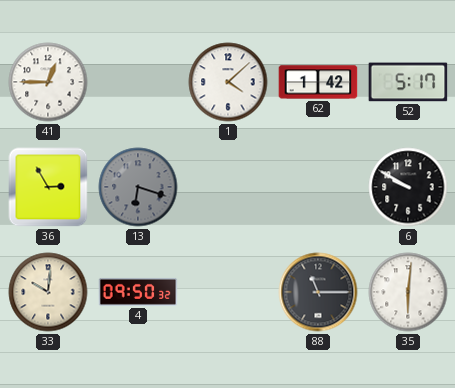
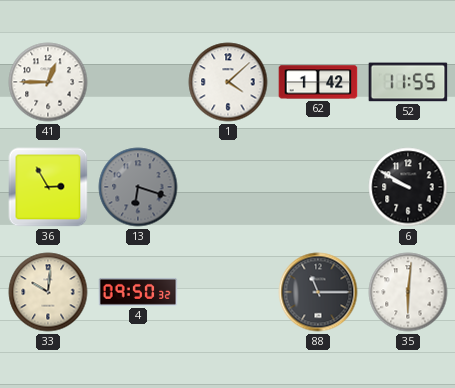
52: 5:17 -> 11:55
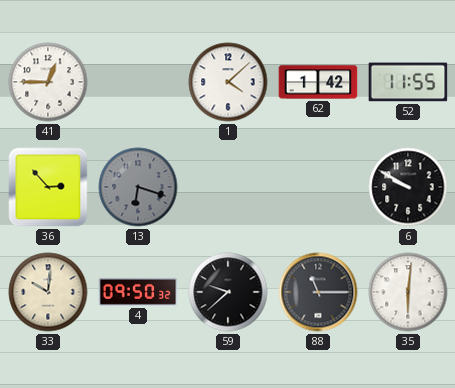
36: 2:55 -> 2:53
59: none -> 9:38
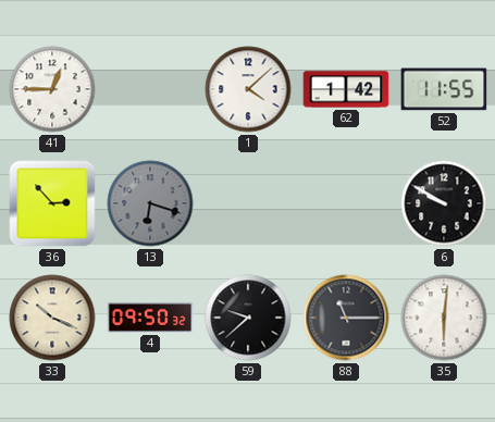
33: 10:01 -> 10:19
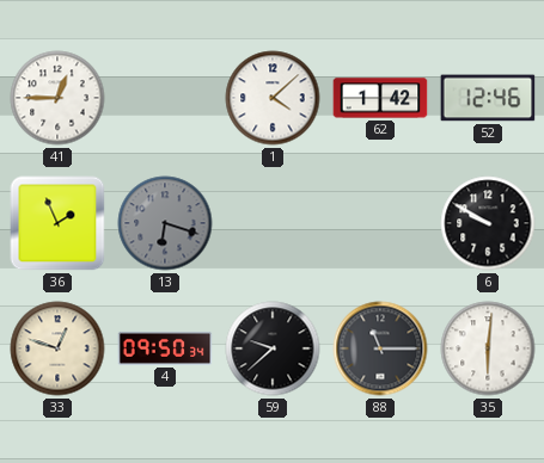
52: 11:55 -> 12:46
36: 2:53 -> 1:56
33: 10:19 -> 12:48
4: 09:50:32 -> 09:50:34
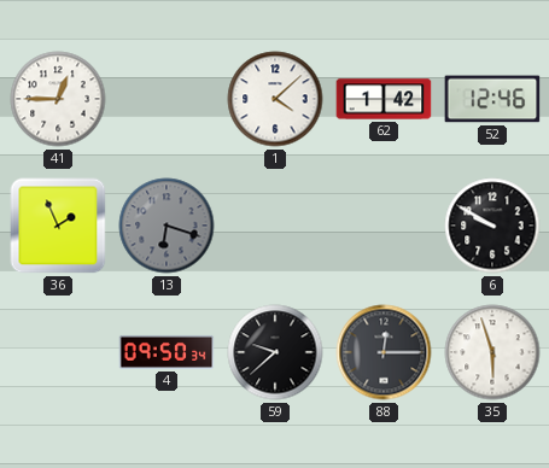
33: 12:48 -> none
88: 11:15 -> 12:15
35: 6:01 -> 5:57
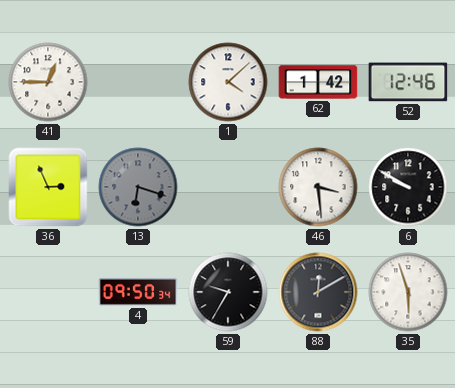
36: 1:56 -> 2:56
46: none -> 3:29
59: 9:38 -> 9:35
88: 12:15 -> 12:10
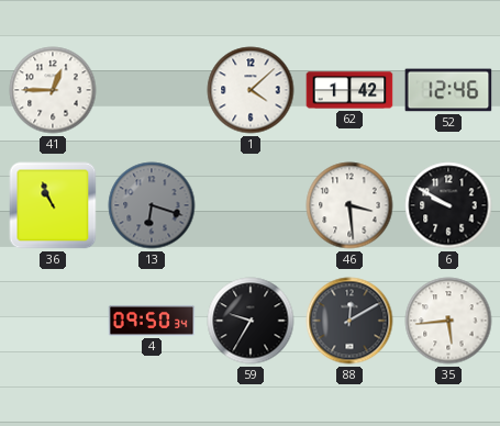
36: 2:56 -> 10:56
35: 5:57 -> 5:44
